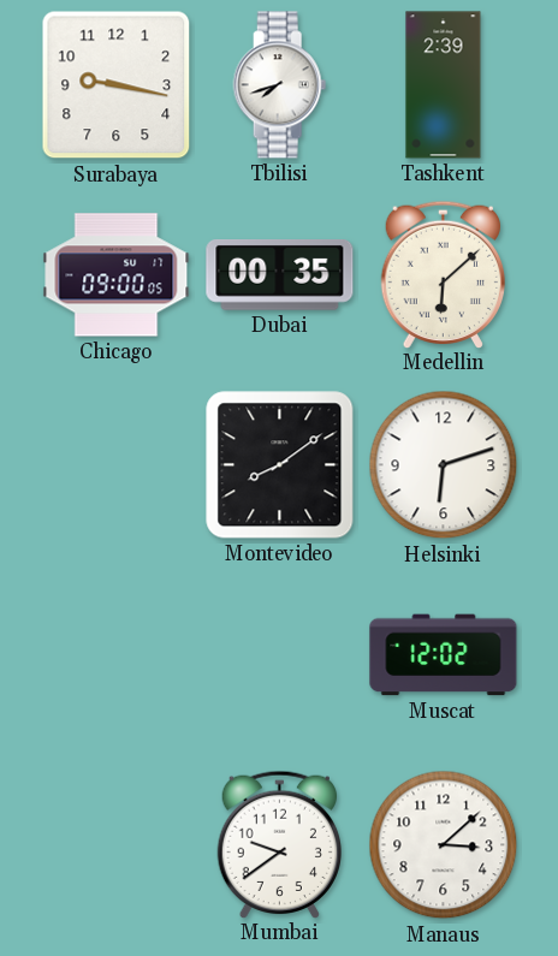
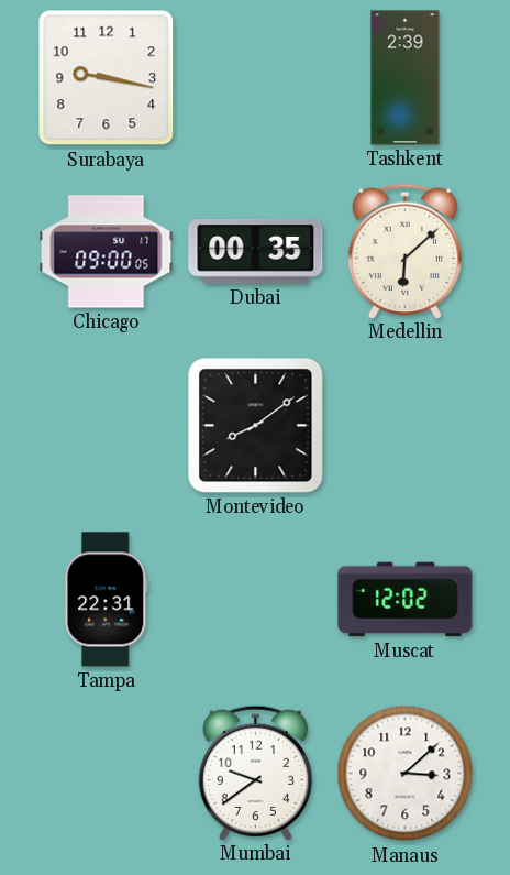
Tbilisi: 7:42 -> none
Helsinki: 6:12 -> none
Tampa: none -> 22:31
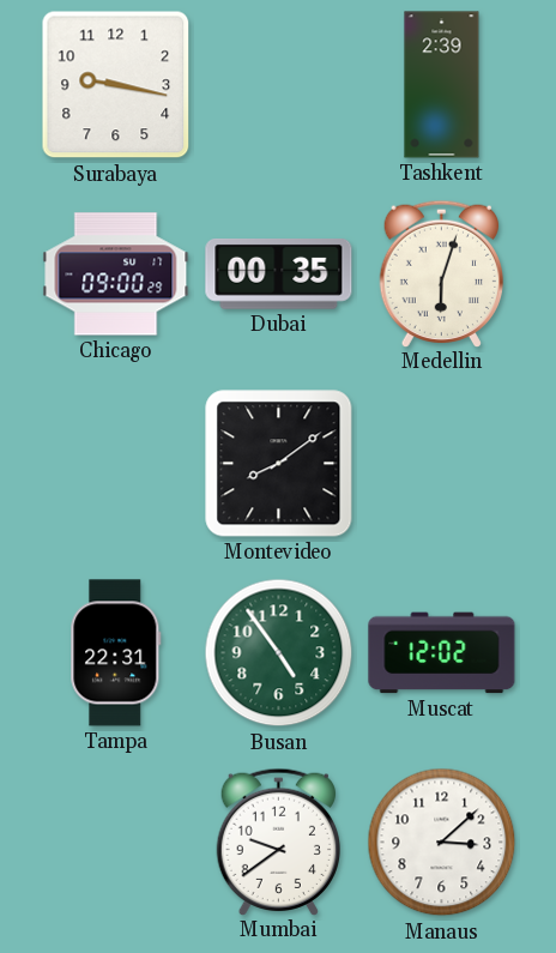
Chicago: 09:00:05 -> 09:00:29
Medellin: 6:08 -> 6:03
Busan: none -> 4:54
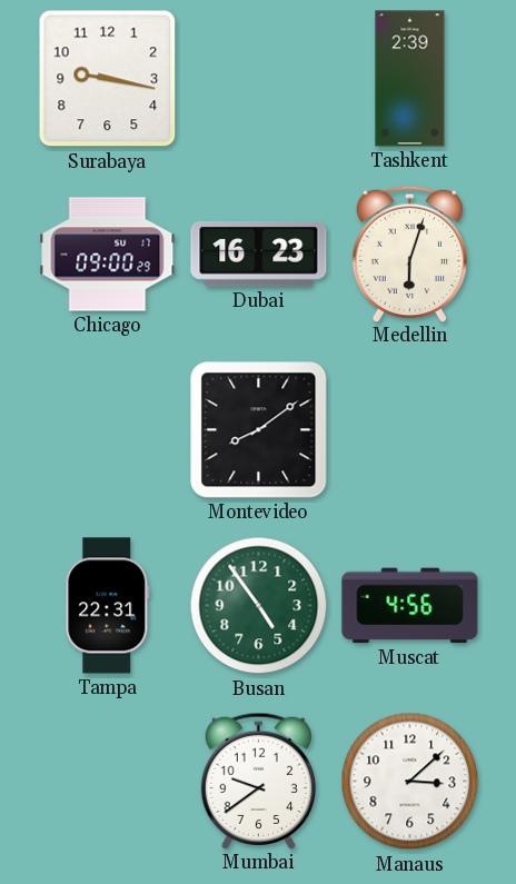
Dubai: 00:35 -> 16:23
Muscat: 12:02 -> 4:56
